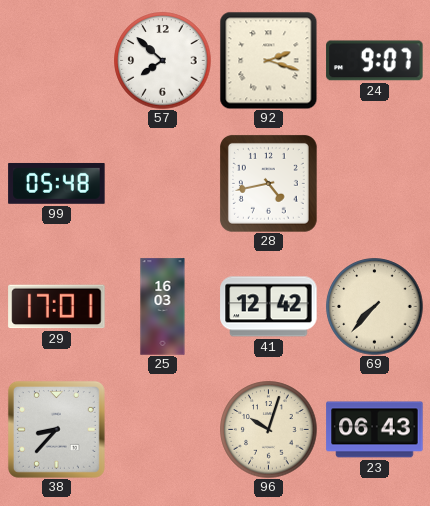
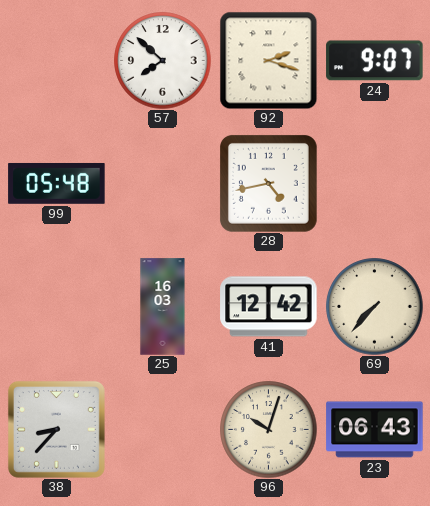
29: 17:01 -> none
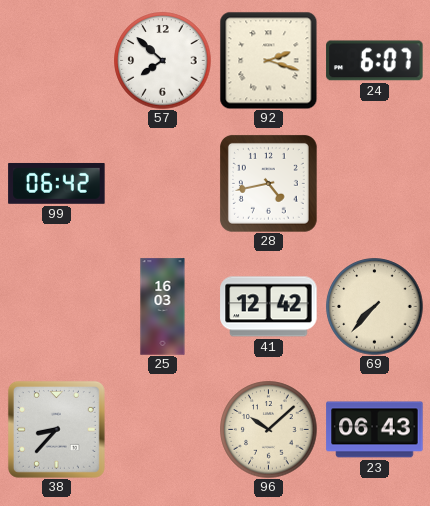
24: 9:07 -> 6:07
99: 05:48 -> 06:42
96: 10:03 -> 10:08
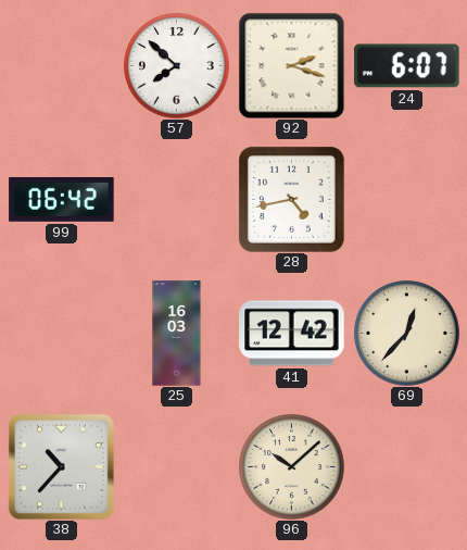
69: 7:37 -> 12:37
38: 8:37 -> 10:37
23: 06:43 -> none
